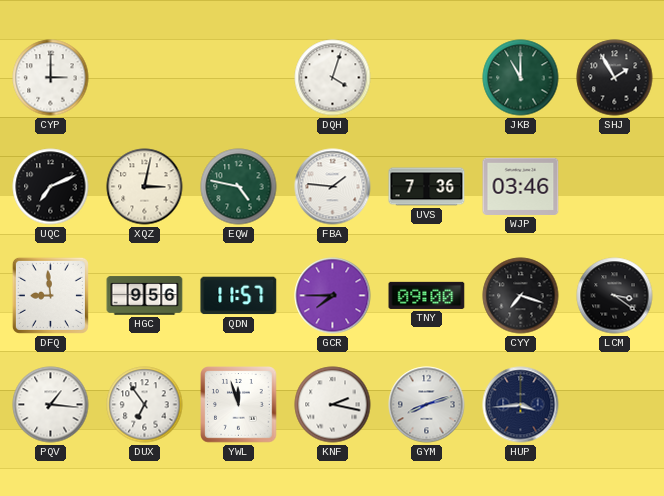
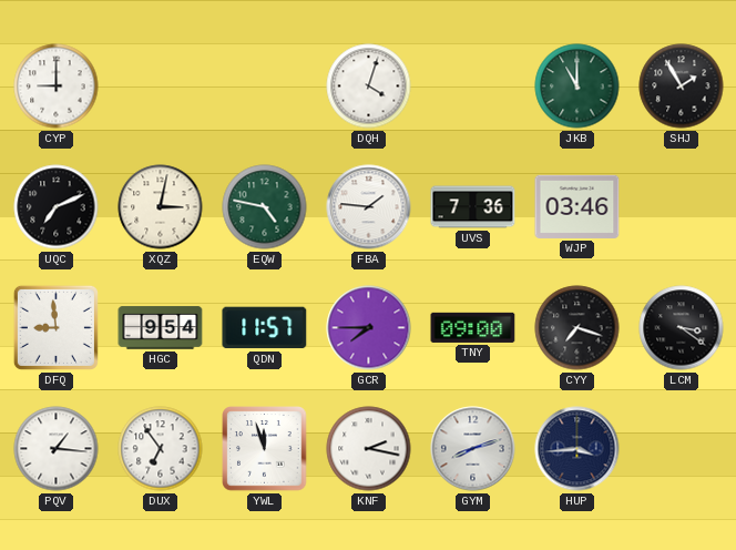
CYP: 3:00 -> 9:00
HGC: 9:56 -> 9:54
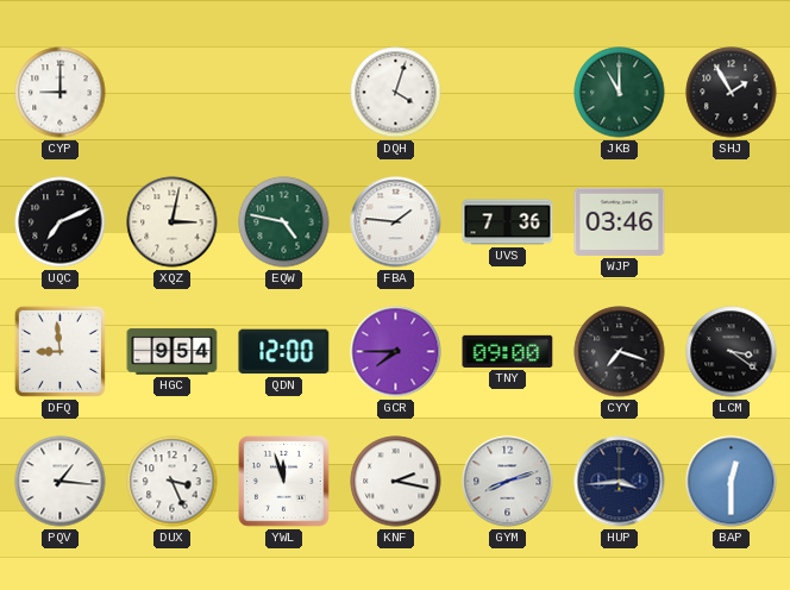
QDN: 11:57 -> 12:00
DUX: 6:54 -> 3:26
BAP: none -> 12:30
